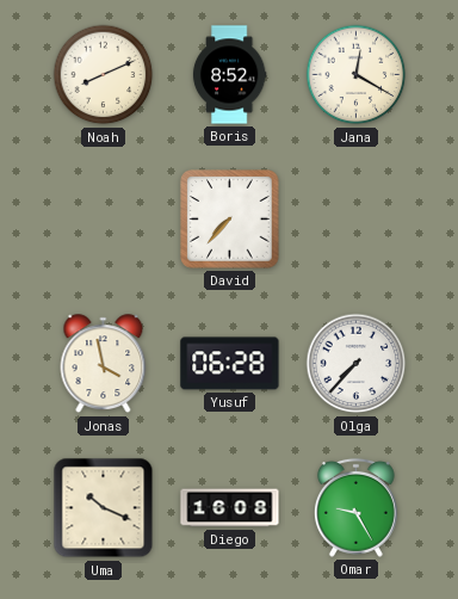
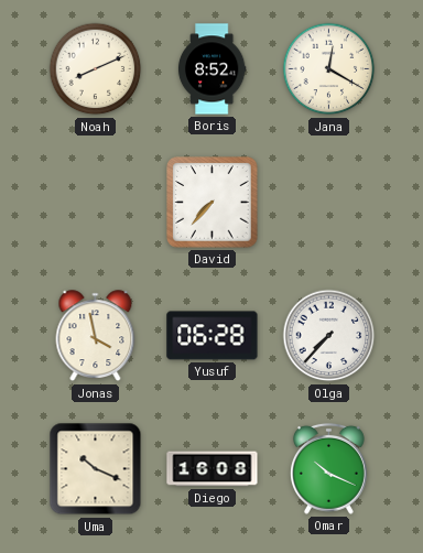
Omar: 9:25 -> 10:19
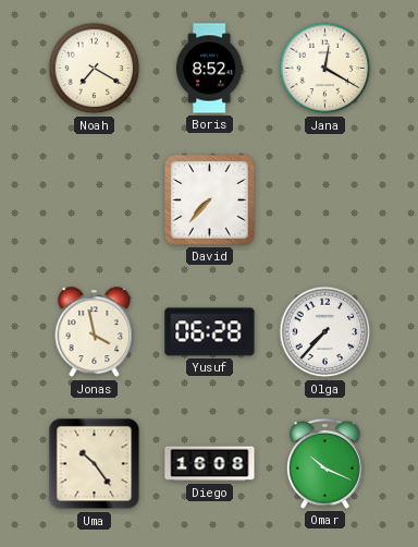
Noah: 8:11 -> 7:20
Uma: 10:19 -> 10:24
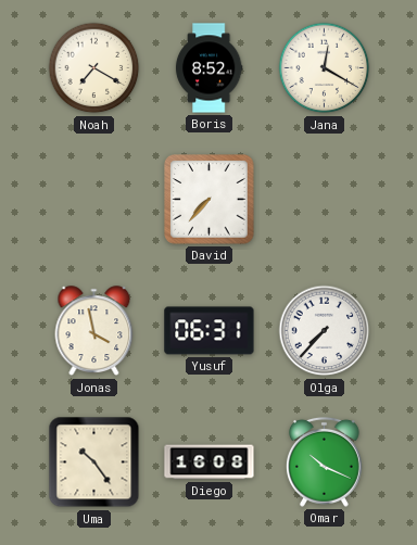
Yusuf: 06:28 -> 06:31
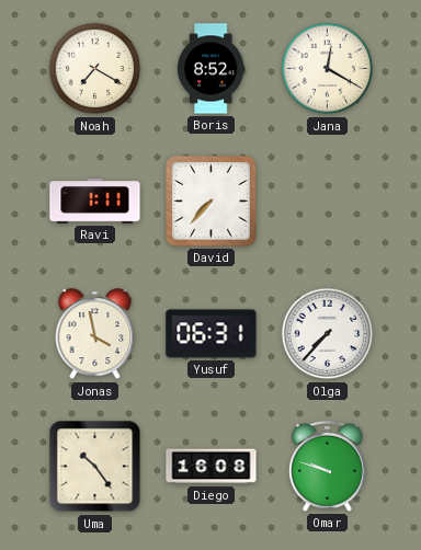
Ravi: none -> 1:11
Omar: 10:19 -> 9:48
